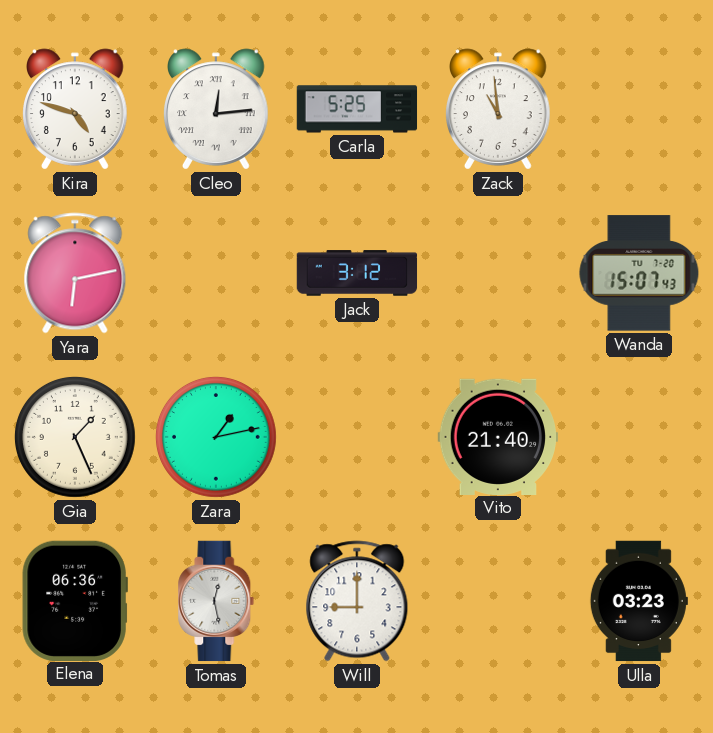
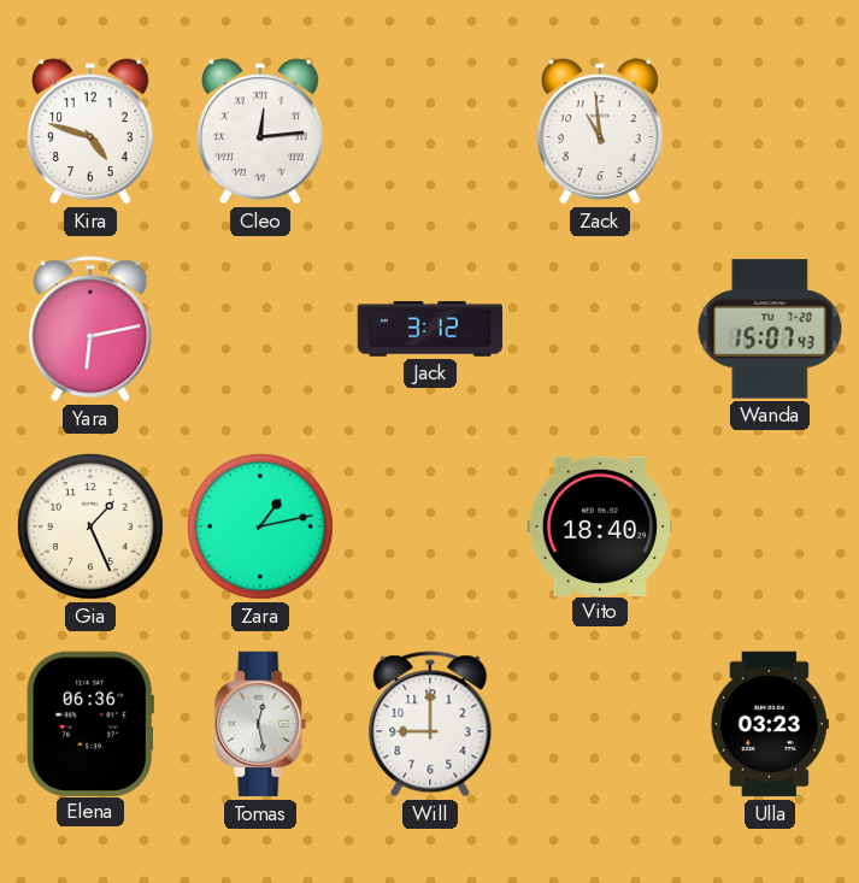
Carla: 5:25 -> none
Vito: 21:40 -> 18:40
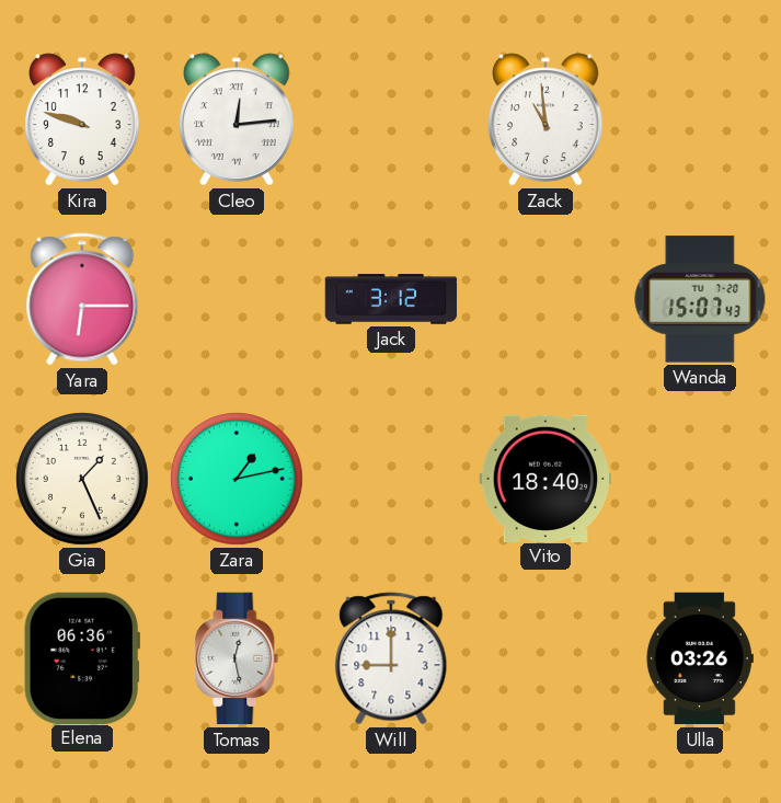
Kira: 4:48 -> 9:48
Yara: 6:13 -> 6:15
Ulla: 03:23 -> 03:26
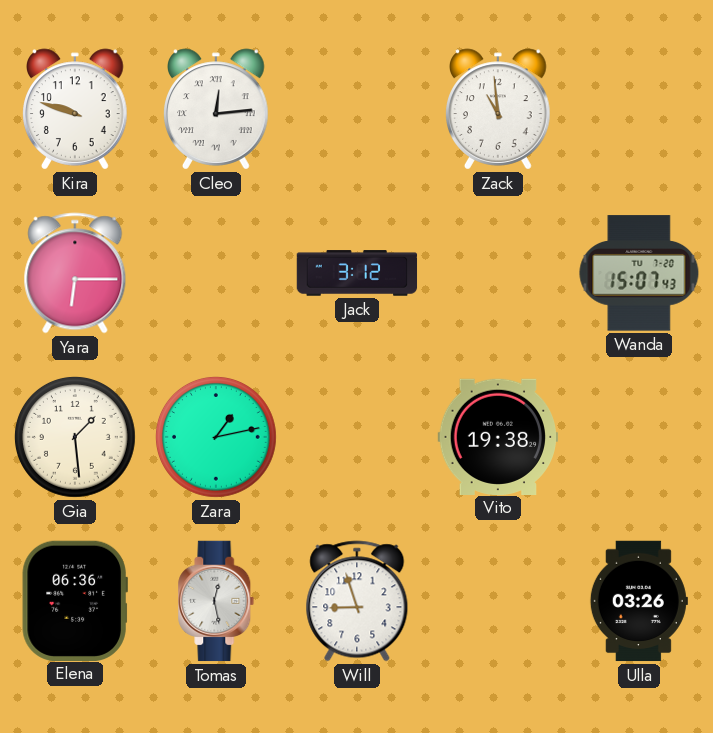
Gia: 1:26 -> 1:29
Vito: 18:40 -> 19:38
Will: 9:00 -> 8:57
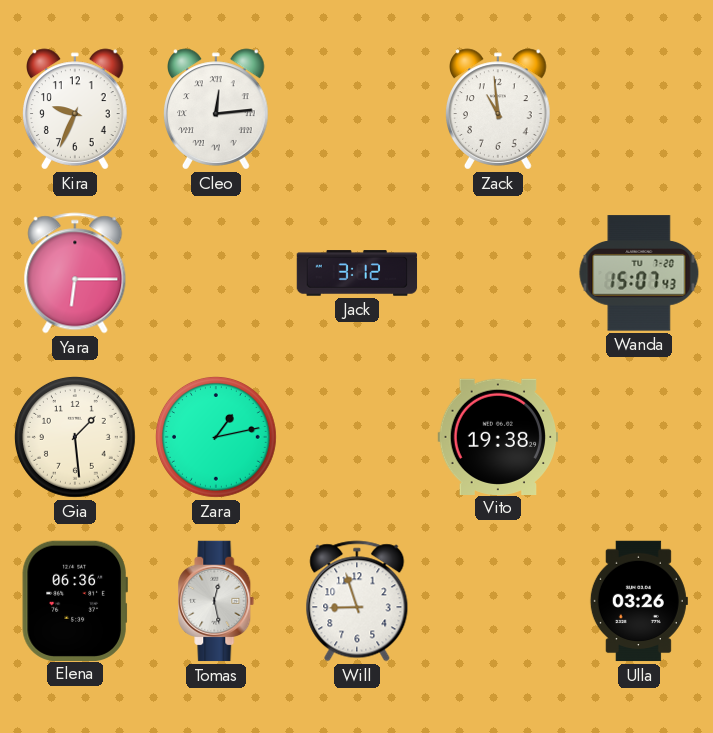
Kira: 9:48 -> 9:34
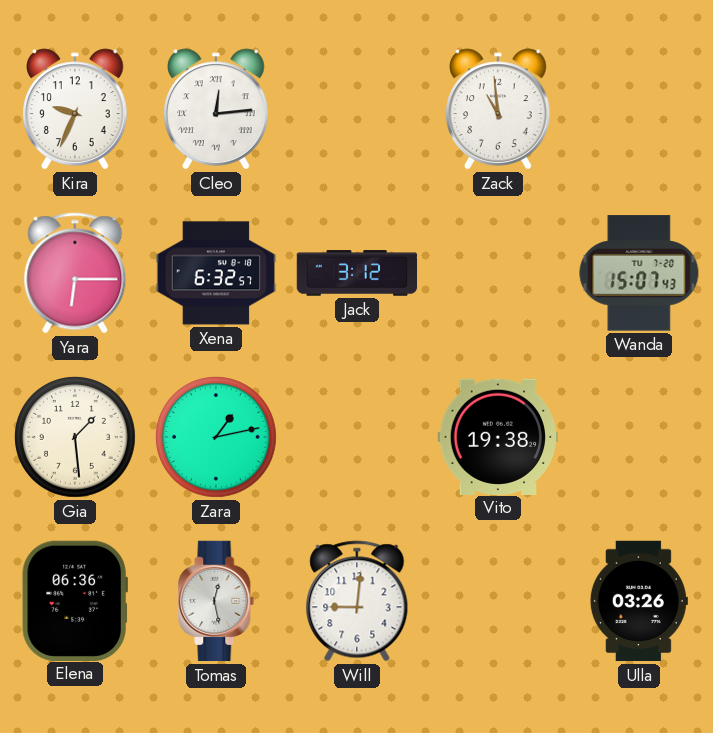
Xena: none -> 6:32
Will: 8:57 -> 9:01
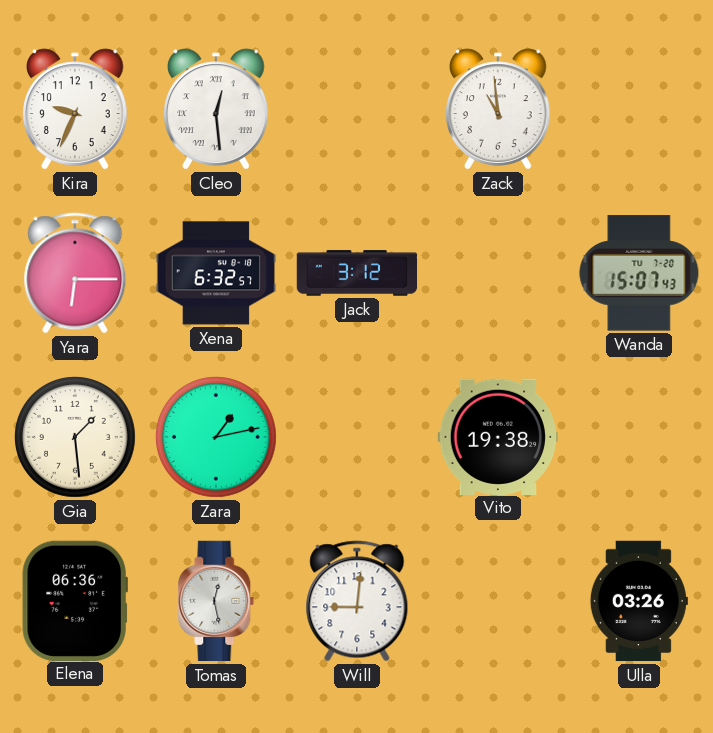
Cleo: 12:14 -> 12:29
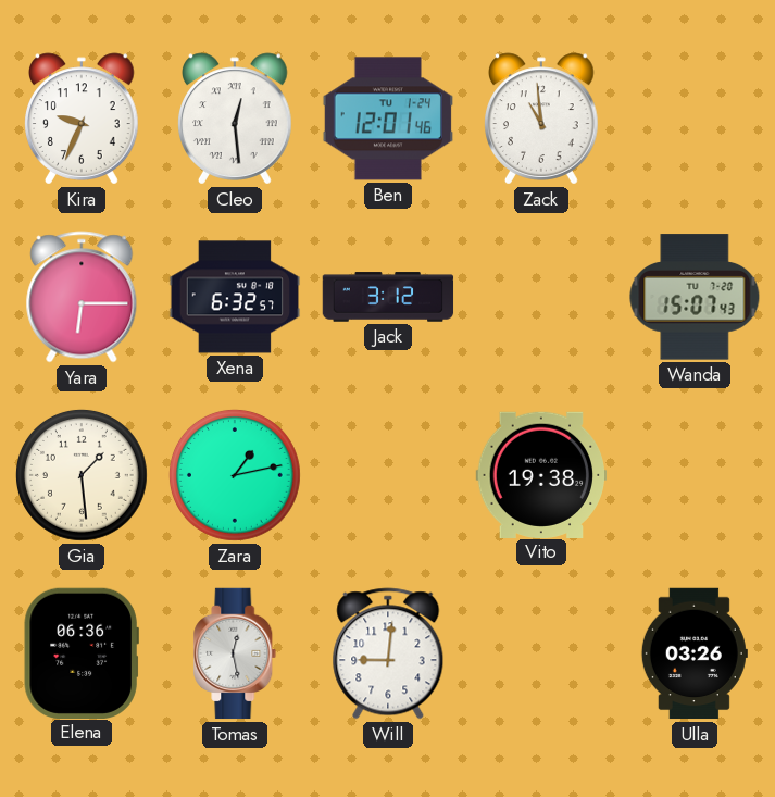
Ben: none -> 12:01
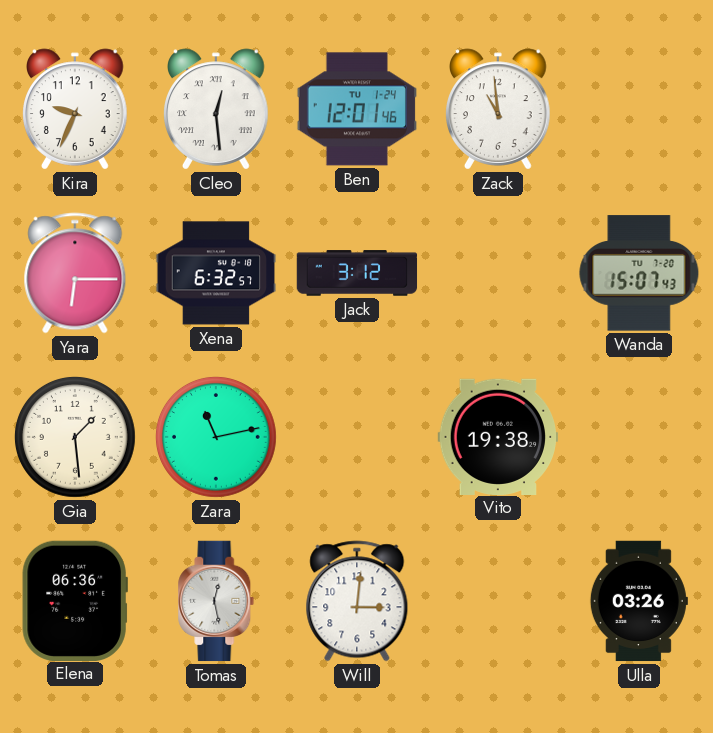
Zara: 1:13 -> 11:13
Will: 9:01 -> 3:01
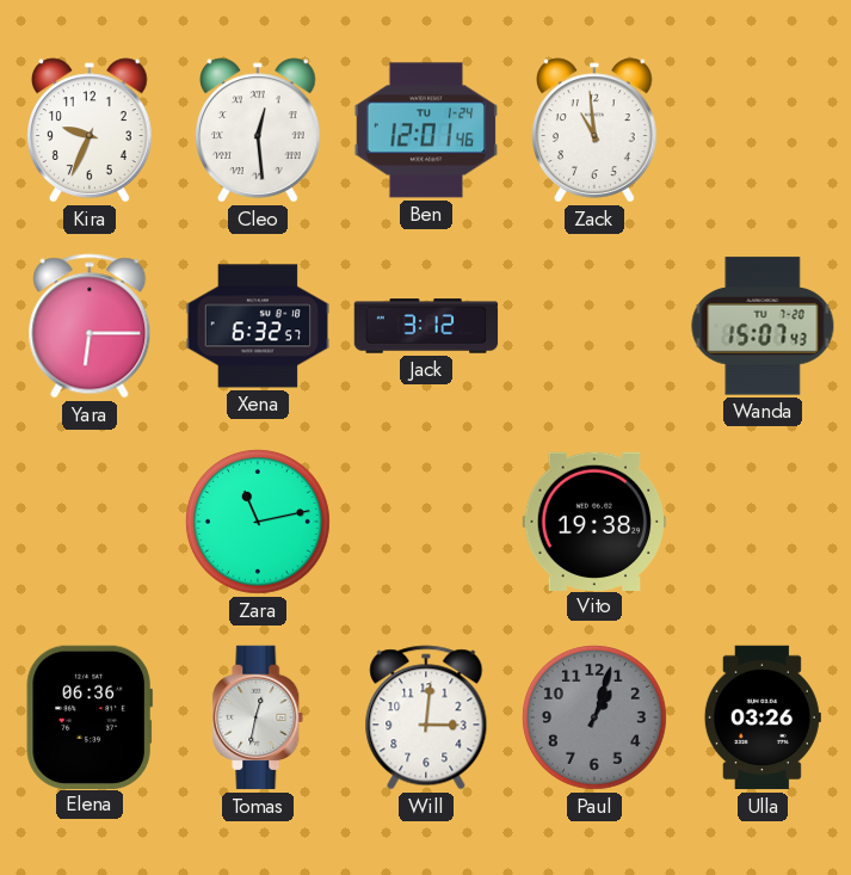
Gia: 1:29 -> none
Tomas: 12:28 -> 12:32
Paul: none -> 1:03
